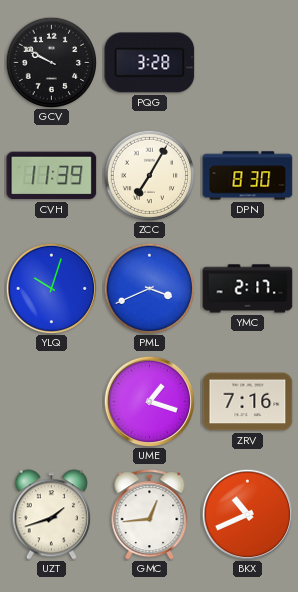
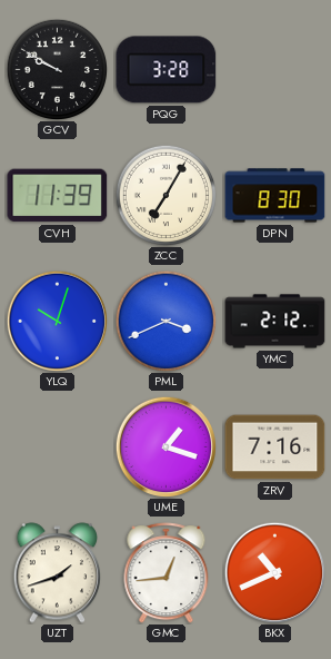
YMC: 2:17 -> 2:12
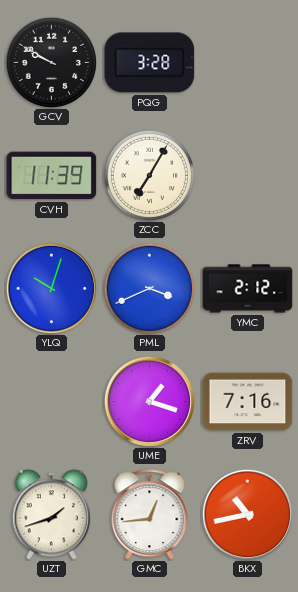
DPN: 8:30 -> none
BKX: 10:41 -> 10:43
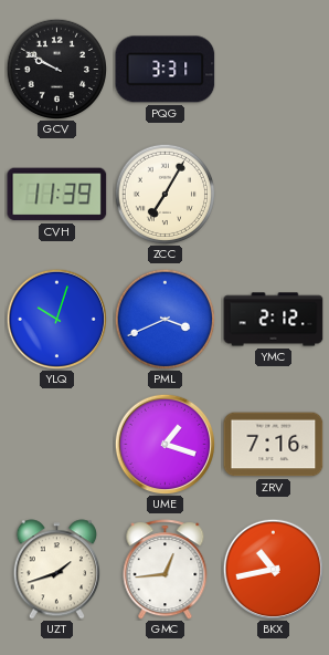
PQG: 3:28 -> 3:31
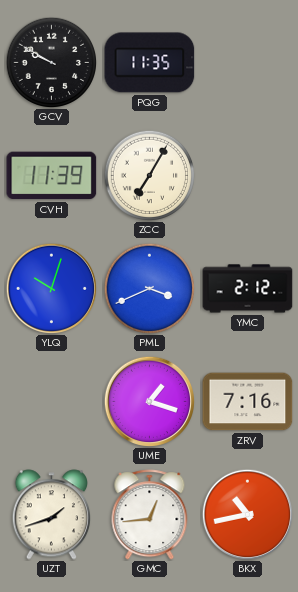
PQG: 3:31 -> 11:35
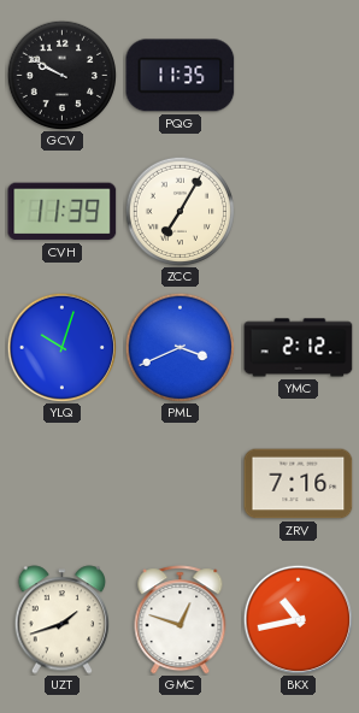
UME: 1:18 -> none
GMC: 12:44 -> 12:48
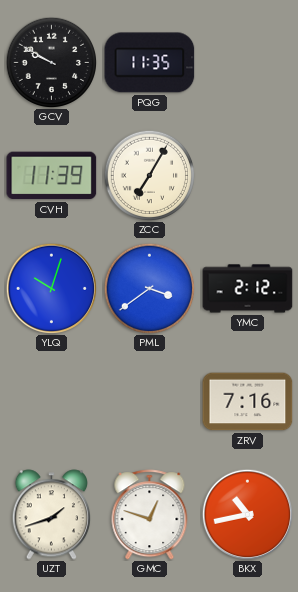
PML: 3:41 -> 3:39
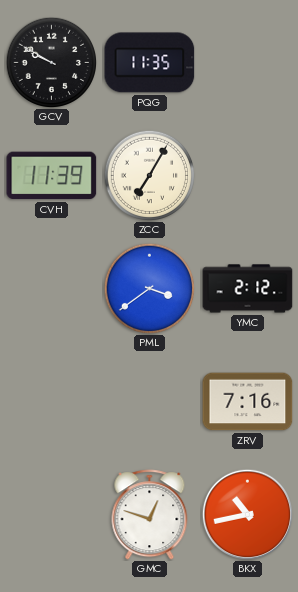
YLQ: 10:03 -> none
UZT: 1:42 -> none
